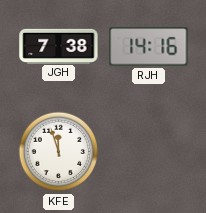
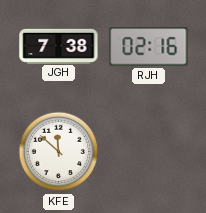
RJH: 14:16 -> 02:16
KFE: 11:57 -> 11:52
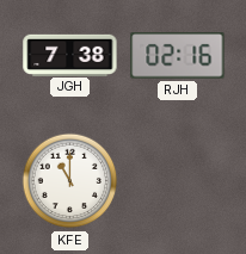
KFE: 11:52 -> 11:00
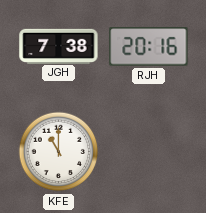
RJH: 02:16 -> 20:16
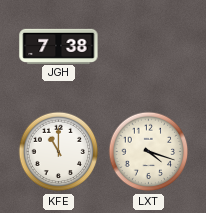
RJH: 20:16 -> none
LXT: none -> 4:18
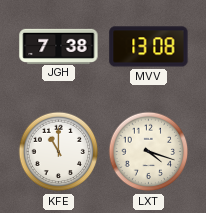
MVV: none -> 13:08
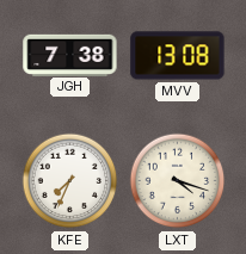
KFE: 11:00 -> 7:34
